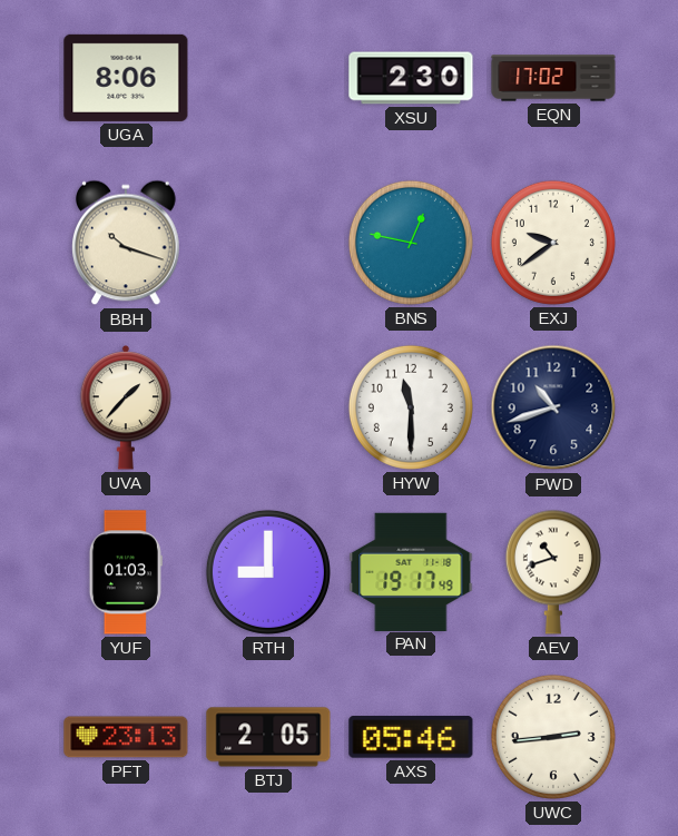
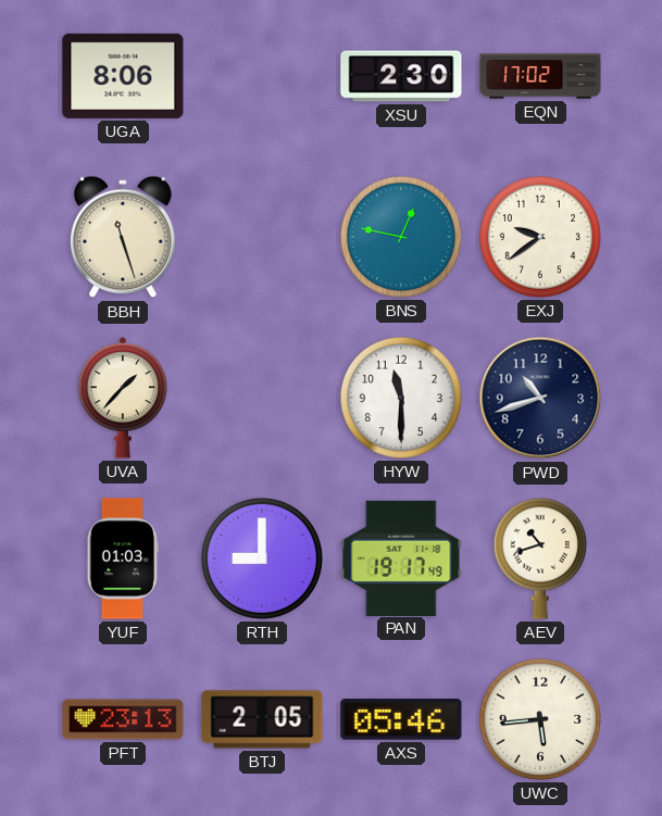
BBH: 10:18 -> 11:27
UWC: 2:44 -> 5:44
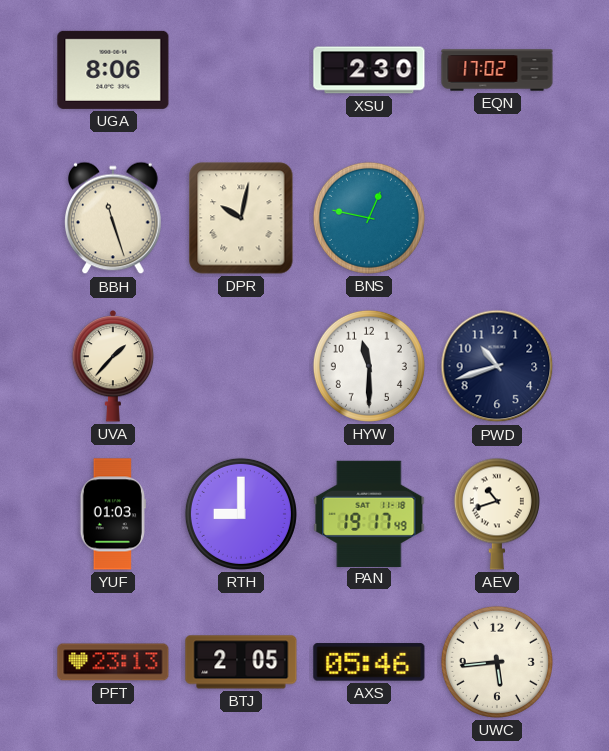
DPR: none -> 10:02
EXJ: 9:39 -> none
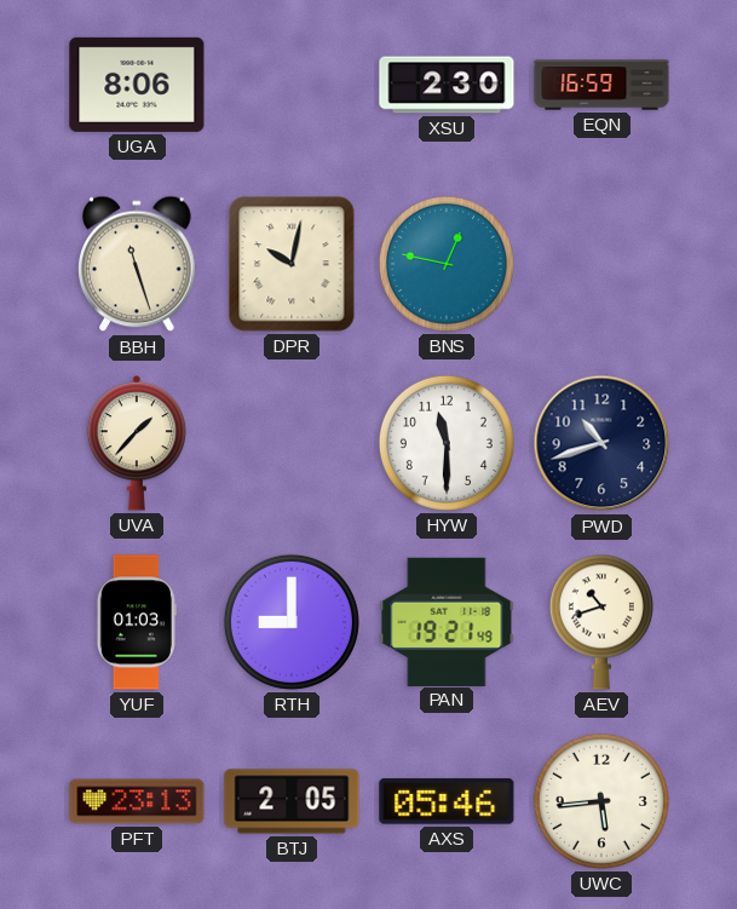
EQN: 17:02 -> 16:59
PAN: 19:17 -> 19:21
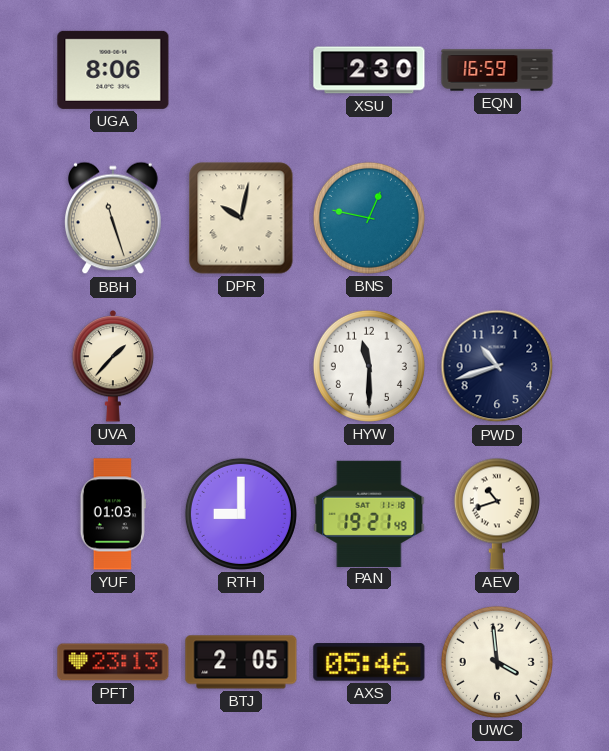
UWC: 5:44 -> 3:59
